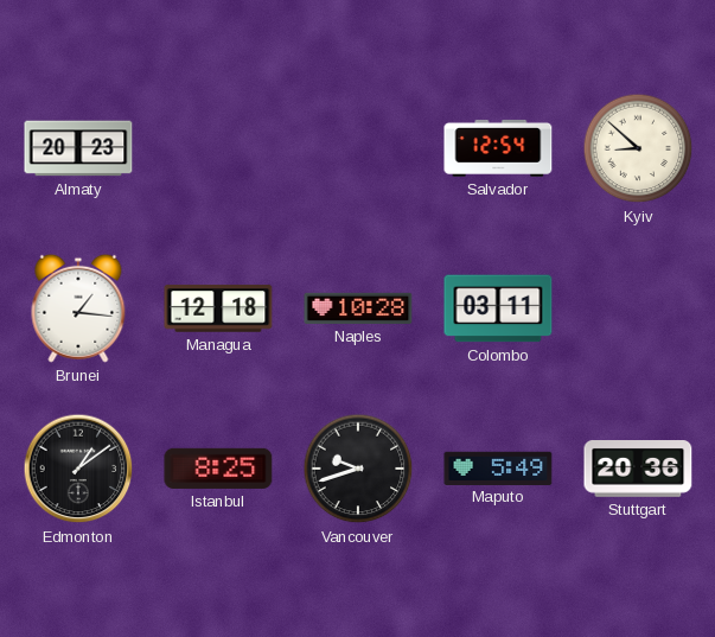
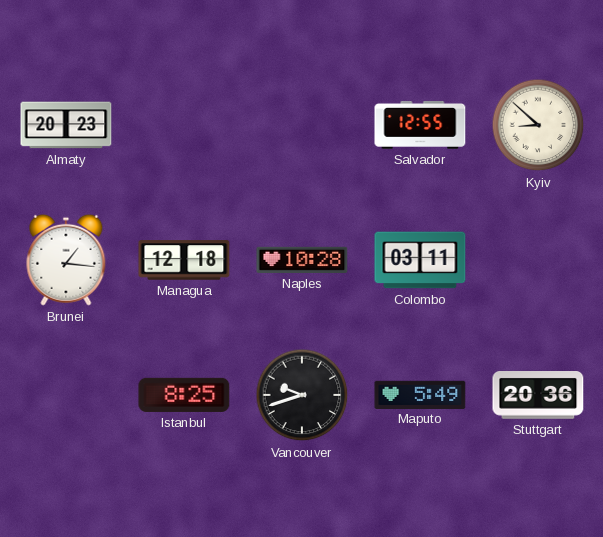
Salvador: 12:54 -> 12:55
Edmonton: 1:09 -> none
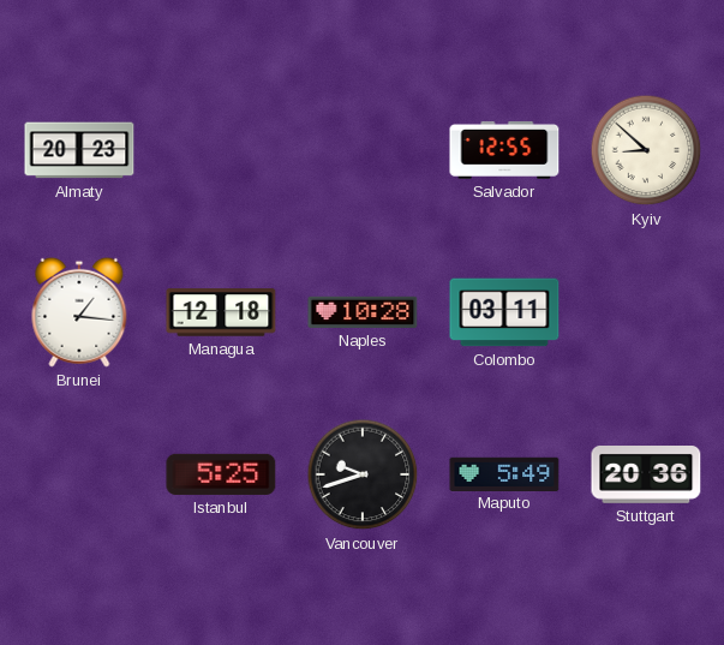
Istanbul: 8:25 -> 5:25
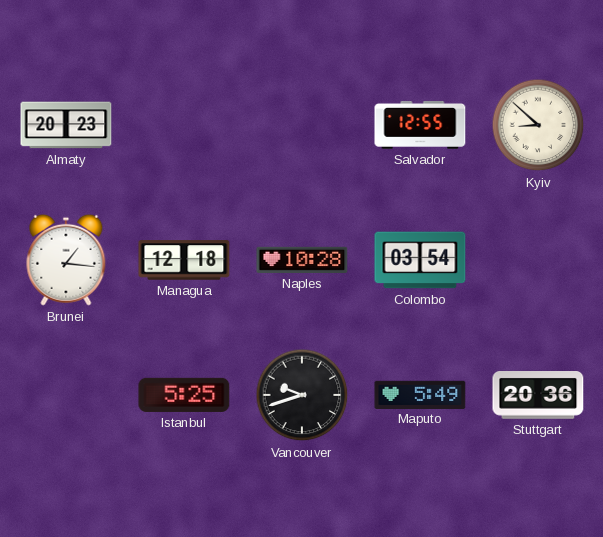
Colombo: 03:11 -> 03:54
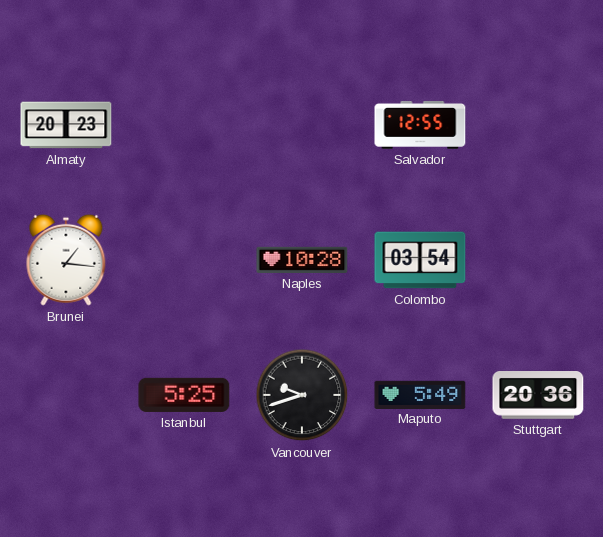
Kyiv: 8:52 -> none
Managua: 12:18 -> none
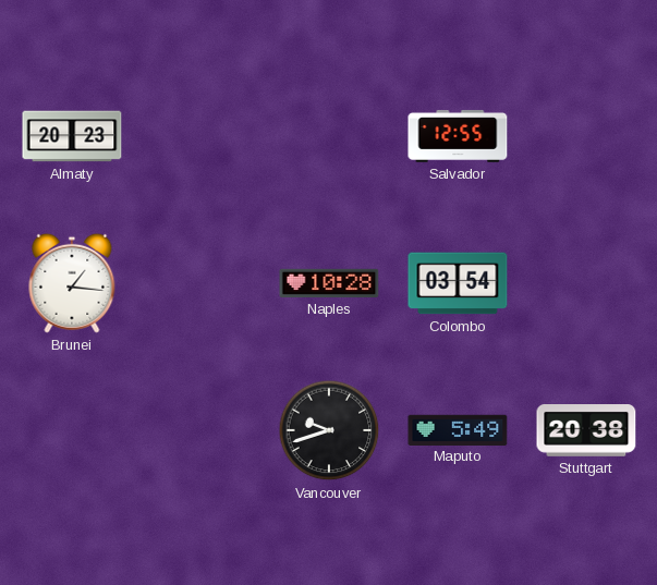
Istanbul: 5:25 -> none
Stuttgart: 20:36 -> 20:38
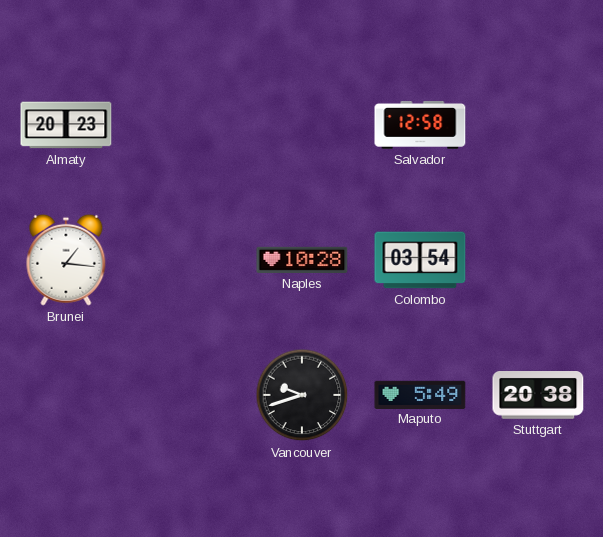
Salvador: 12:55 -> 12:58
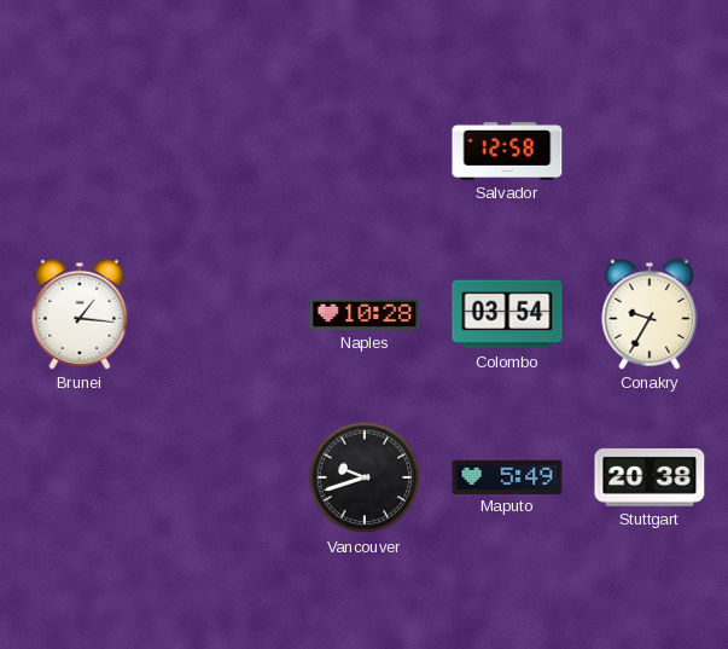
Almaty: 20:23 -> none
Conakry: none -> 9:35
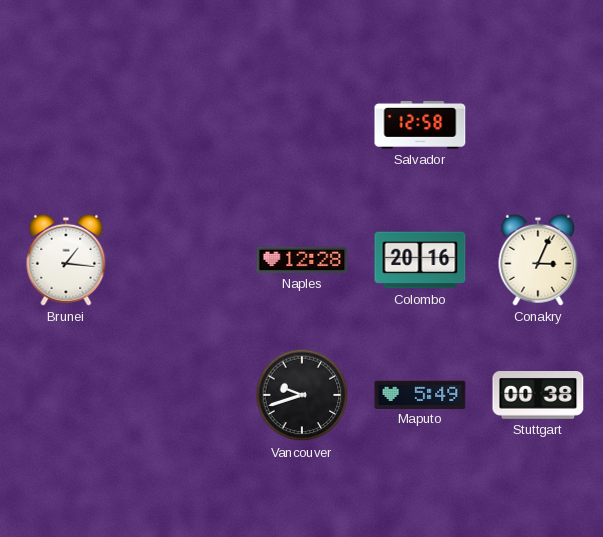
Naples: 10:28 -> 12:28
Colombo: 03:54 -> 20:16
Conakry: 9:35 -> 3:04
Stuttgart: 20:38 -> 00:38
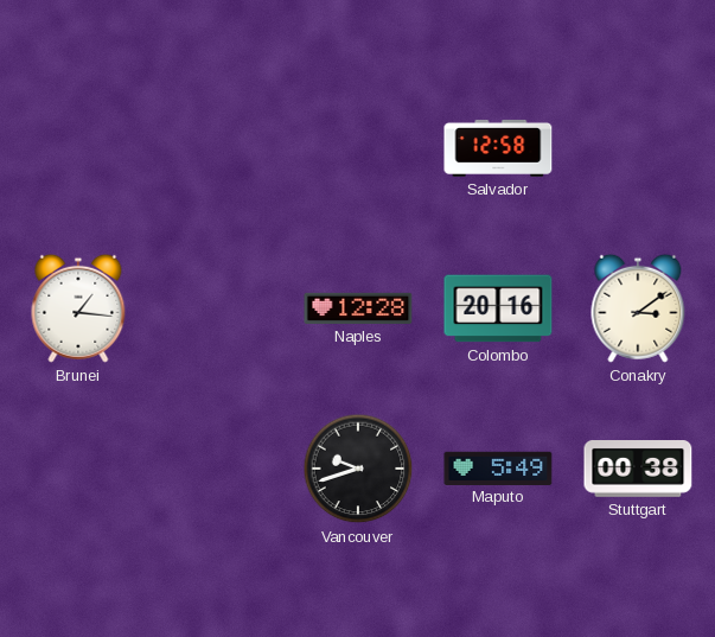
Conakry: 3:04 -> 3:09
